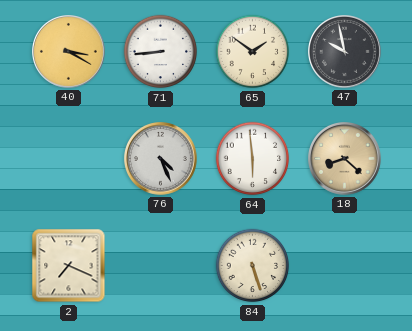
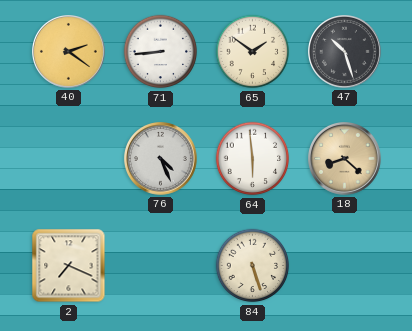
40: 3:20 -> 2:21
47: 9:58 -> 10:27
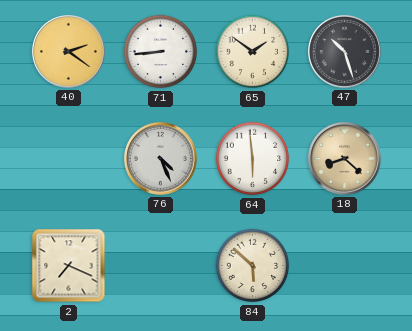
84: 5:27 -> 5:52
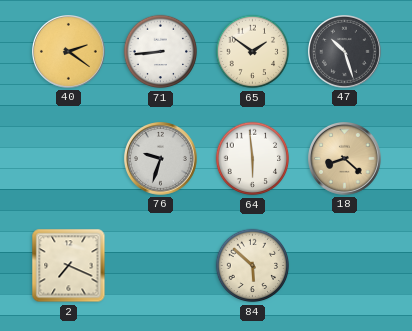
76: 4:26 -> 9:33
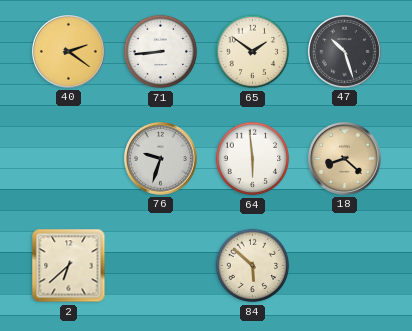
2: 7:19 -> 6:38
